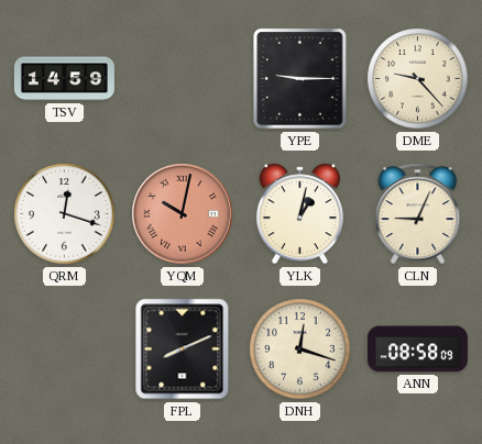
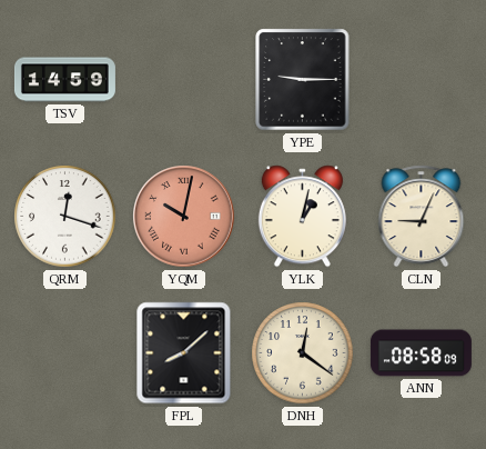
DME: 9:23 -> none
FPL: 8:11 -> 8:08
DNH: 12:18 -> 12:21
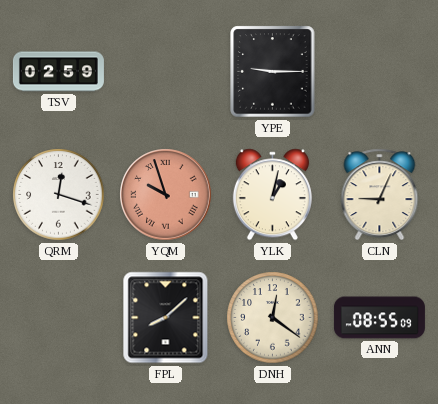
TSV: 14:59 -> 02:59
YQM: 10:02 -> 9:57
ANN: 08:58 -> 08:55
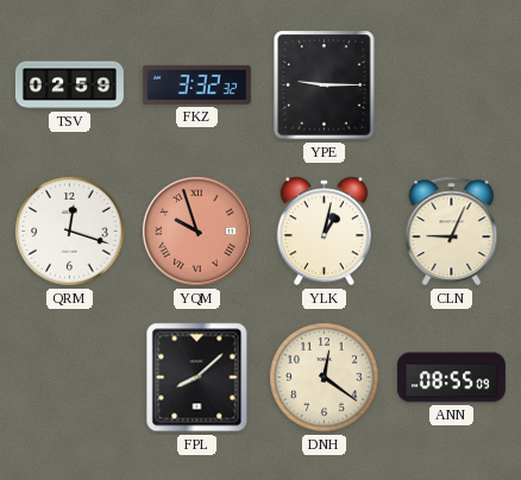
FKZ: none -> 3:32
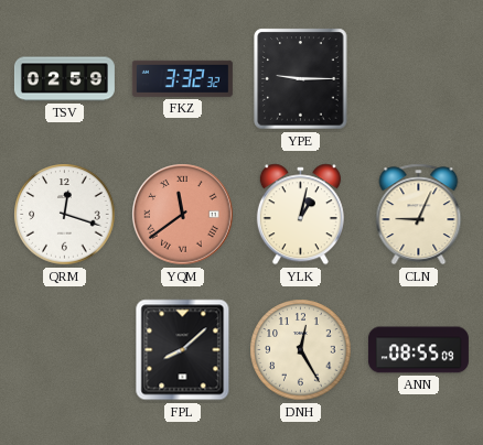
YQM: 9:57 -> 11:39
DNH: 12:21 -> 12:25
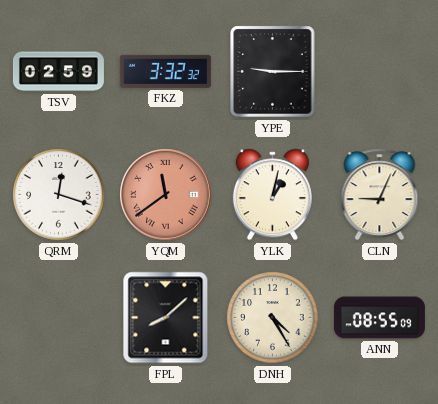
DNH: 12:25 -> 4:25
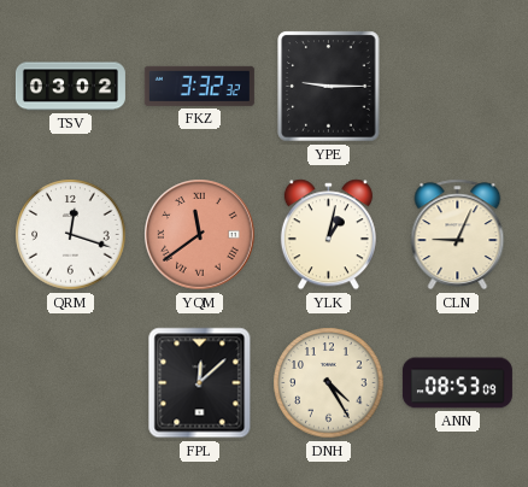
TSV: 02:59 -> 03:02
FPL: 8:08 -> 12:08
ANN: 08:55 -> 08:53
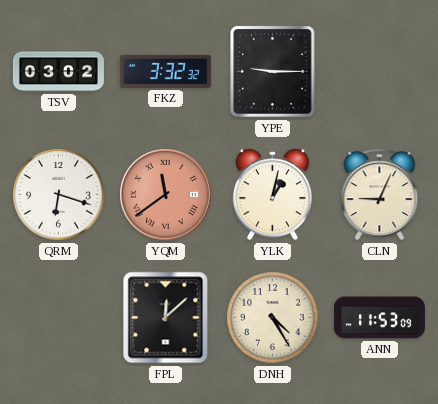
QRM: 12:18 -> 6:18
ANN: 08:53 -> 11:53
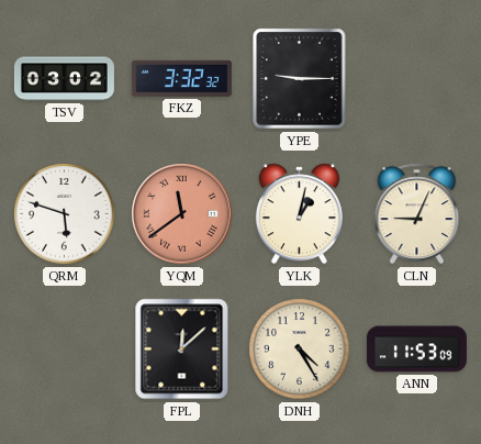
QRM: 6:18 -> 5:48
